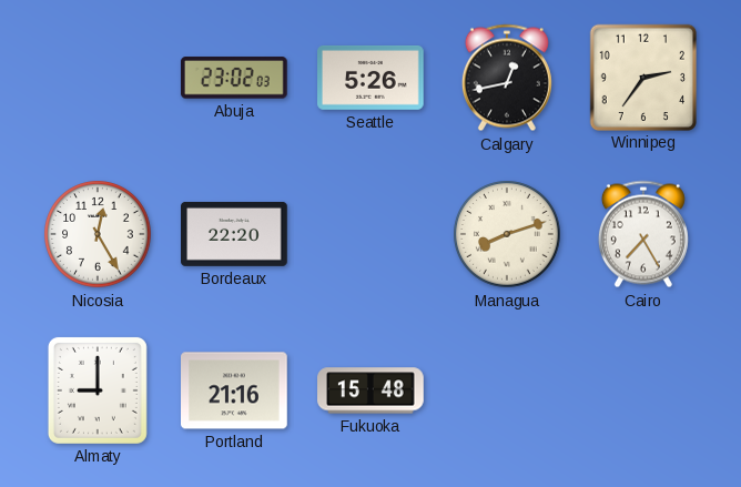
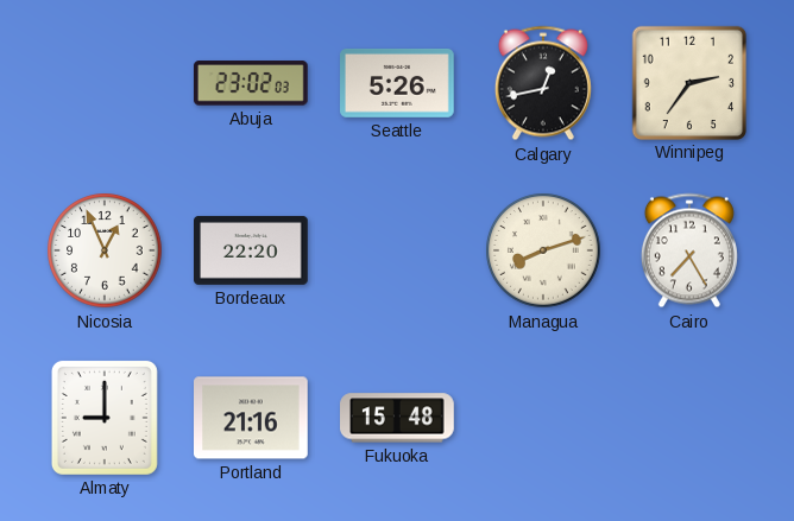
Nicosia: 12:25 -> 12:56
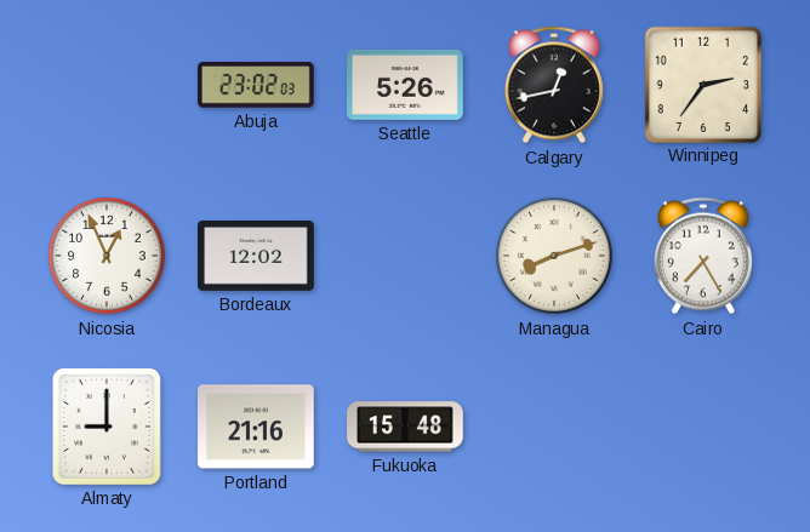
Bordeaux: 22:20 -> 12:02
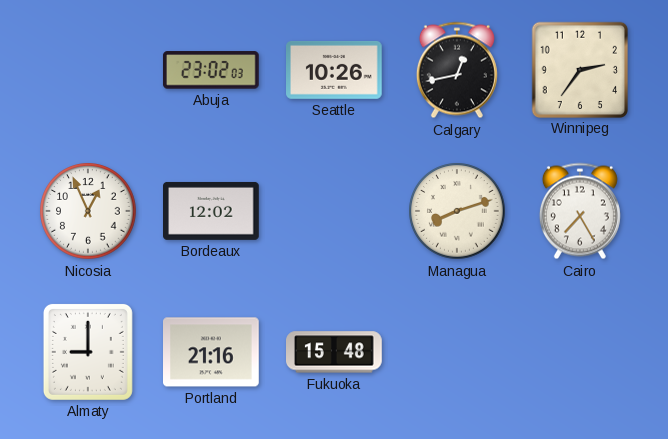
Seattle: 5:26 -> 10:26
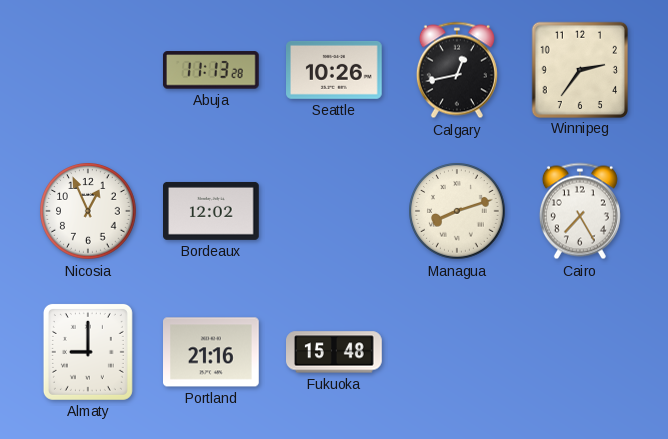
Abuja: 23:02 -> 11:13
